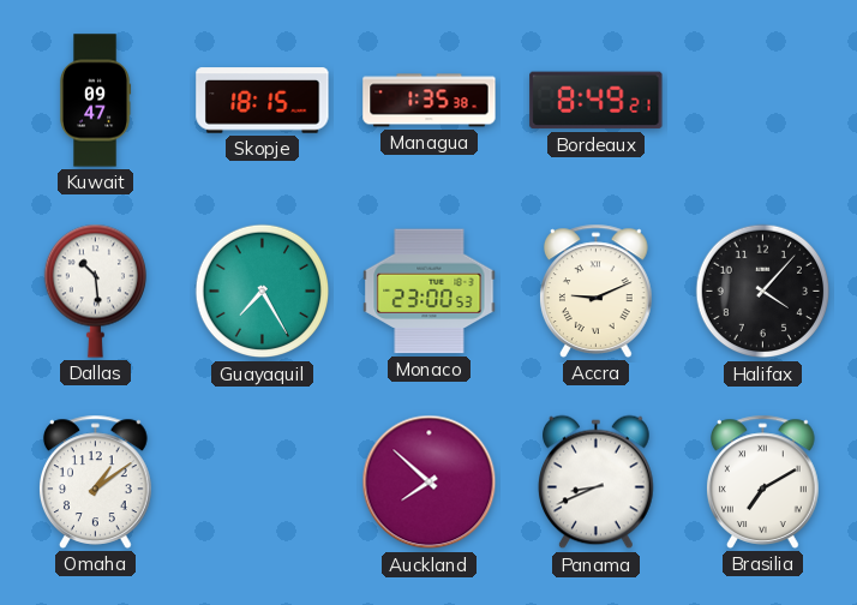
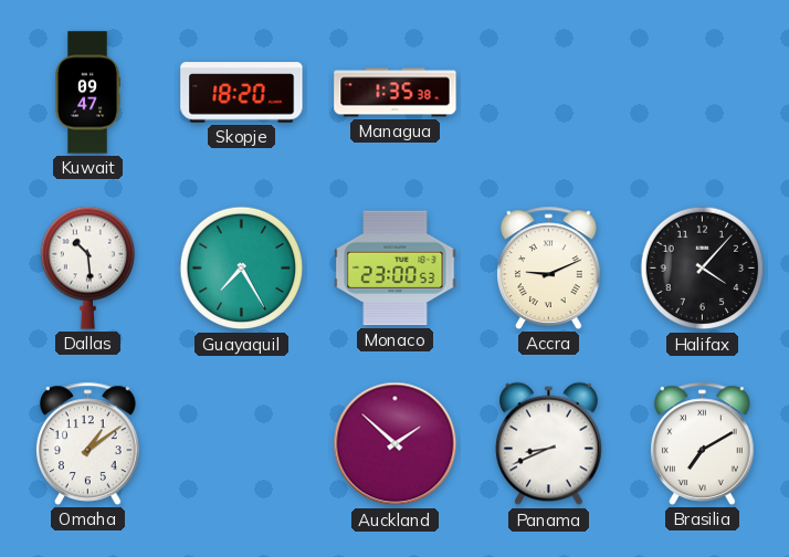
Skopje: 18:15 -> 18:20
Bordeaux: 8:49 -> none
Auckland: 7:52 -> 1:52
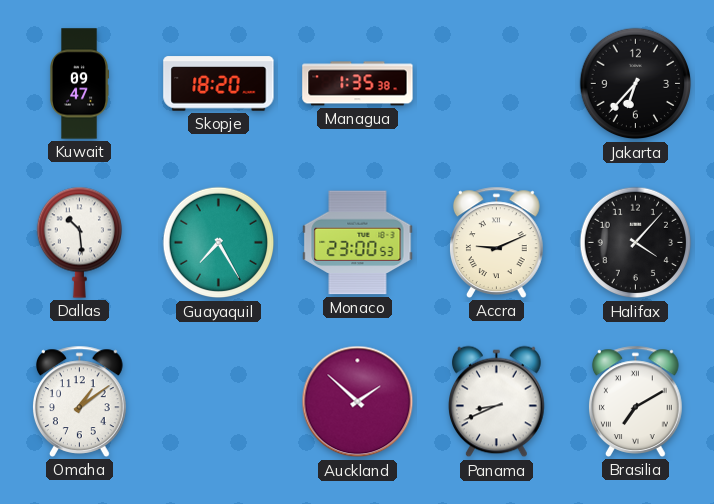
Jakarta: none -> 6:37
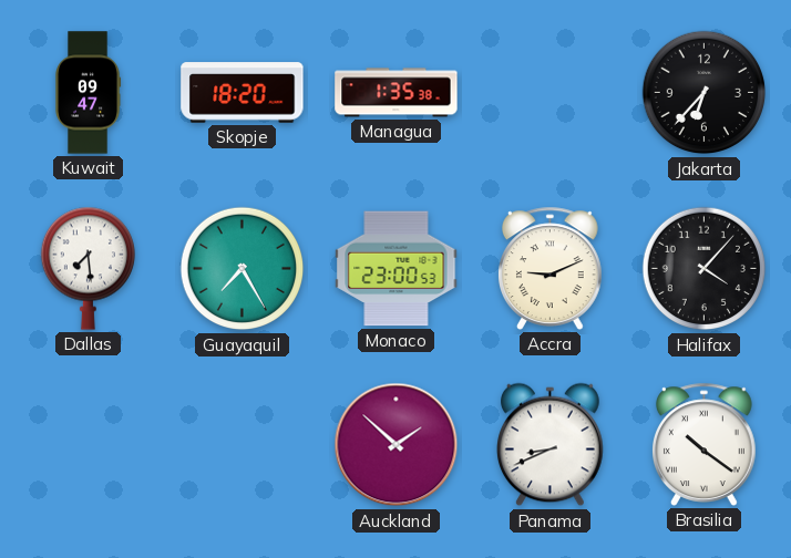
Dallas: 10:29 -> 7:29
Omaha: 1:09 -> none
Brasilia: 7:10 -> 10:21
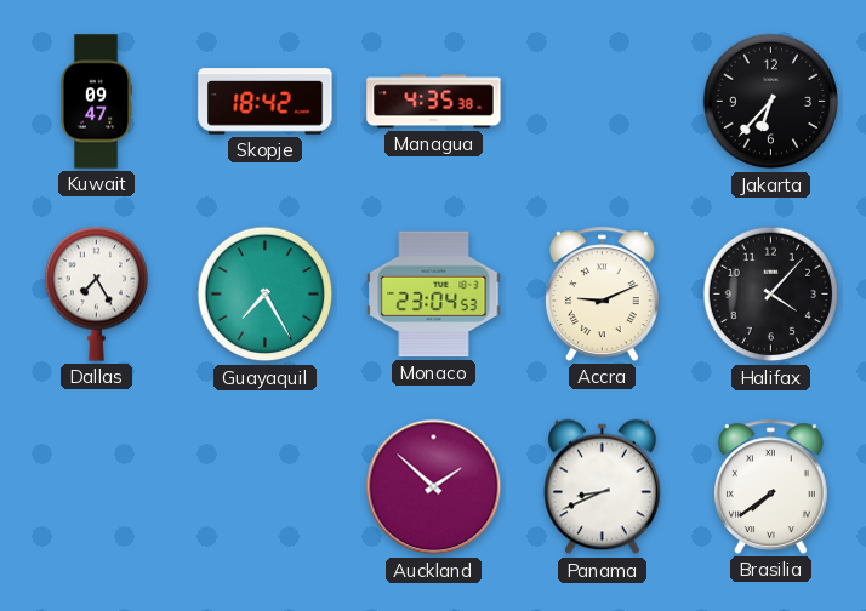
Skopje: 18:20 -> 18:42
Managua: 1:35 -> 4:35
Dallas: 7:29 -> 7:25
Monaco: 23:00 -> 23:04
Brasilia: 10:21 -> 7:39
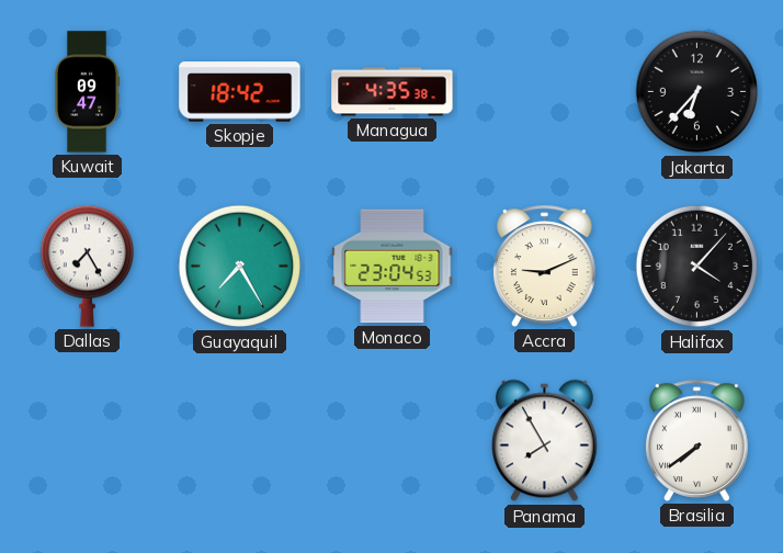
Auckland: 1:52 -> none
Panama: 8:41 -> 7:55
